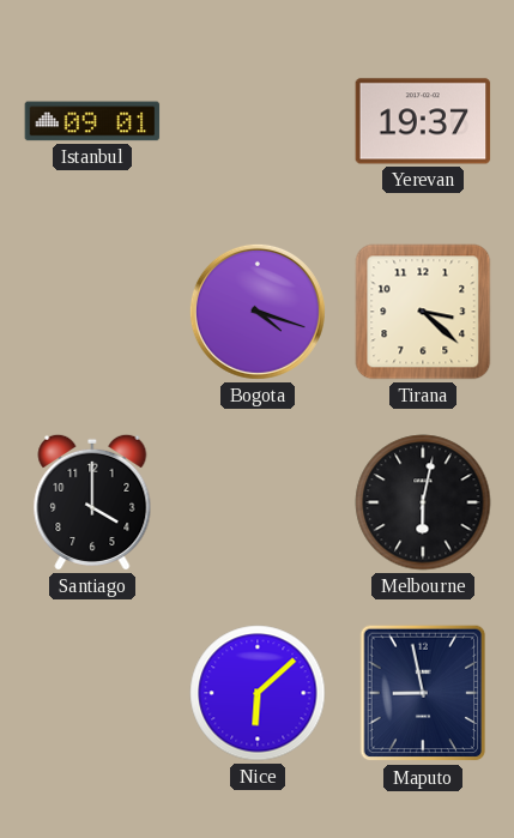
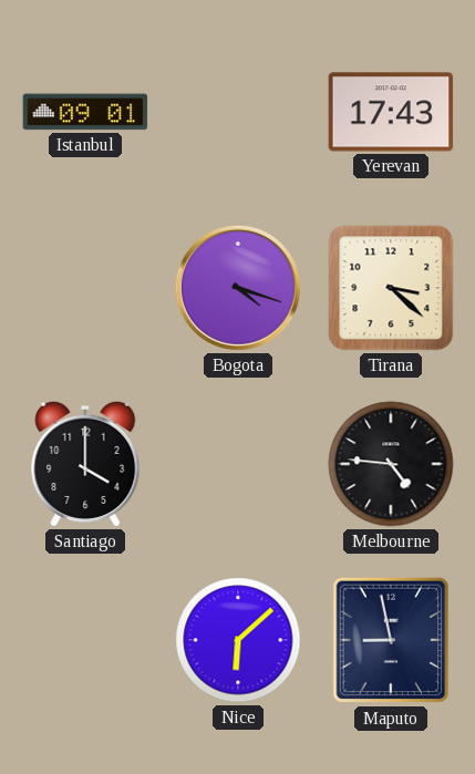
Yerevan: 19:37 -> 17:43
Melbourne: 6:02 -> 4:46
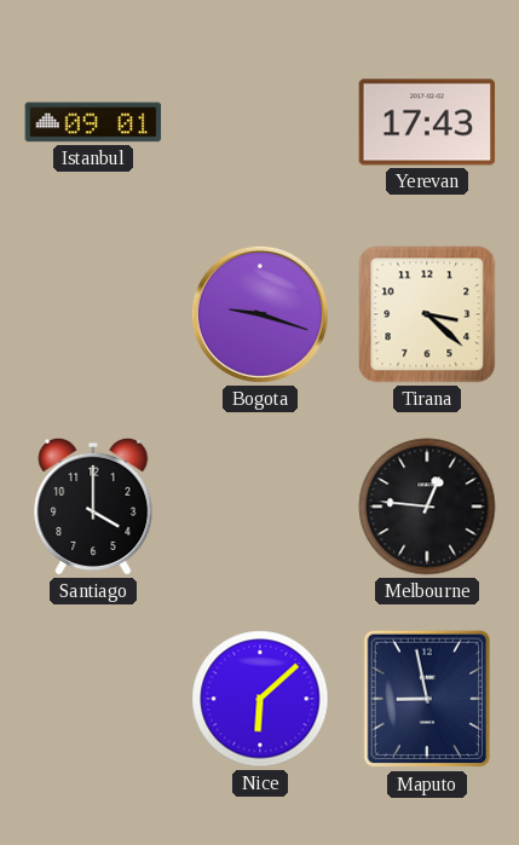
Bogota: 4:18 -> 9:18
Melbourne: 4:46 -> 12:46
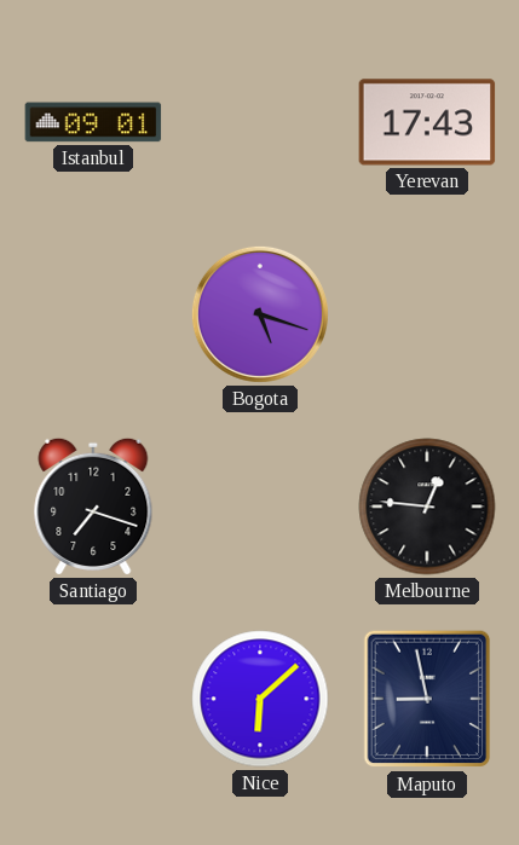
Bogota: 9:18 -> 5:18
Tirana: 3:22 -> none
Santiago: 4:00 -> 7:18
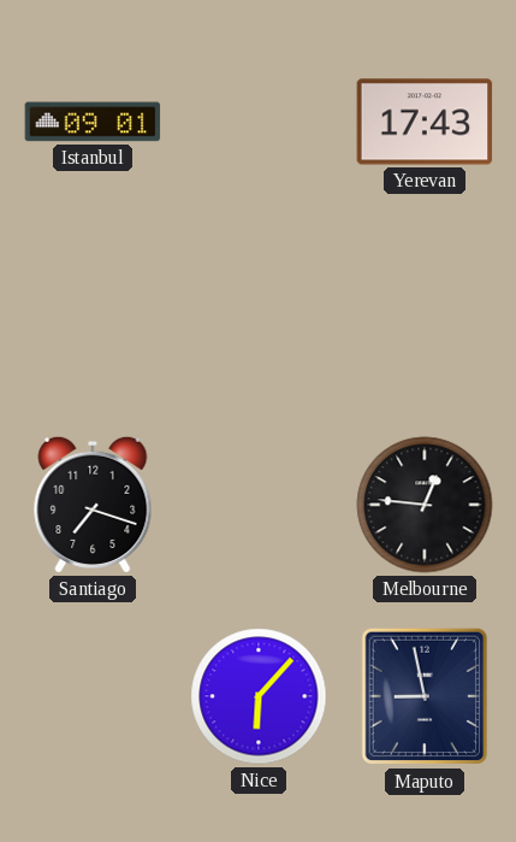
Bogota: 5:18 -> none
Nice: 6:08 -> 6:07
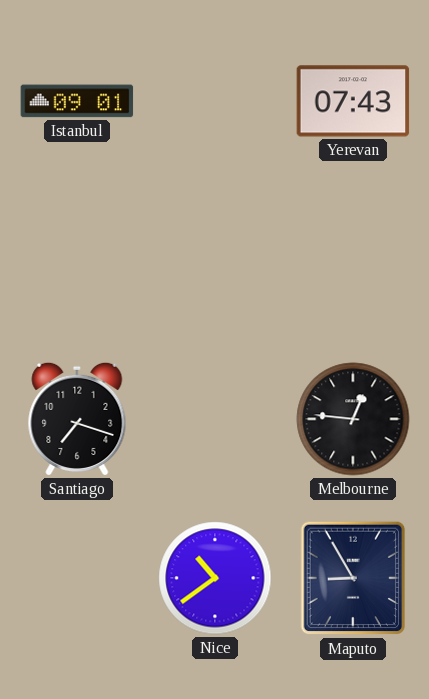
Yerevan: 17:43 -> 07:43
Nice: 6:07 -> 10:39
Maputo: 8:58 -> 8:55
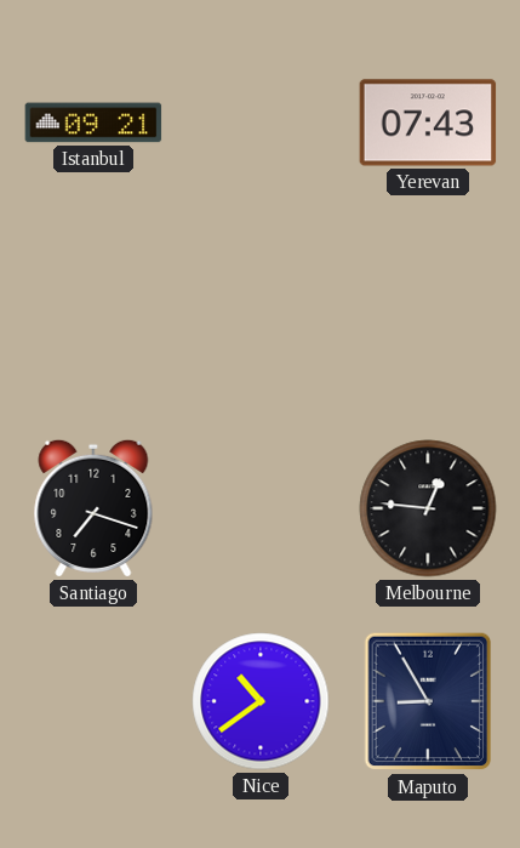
Istanbul: 09:01 -> 09:21
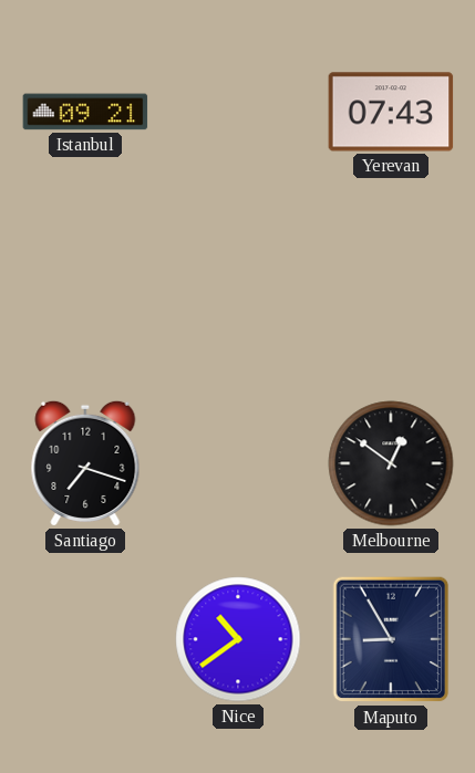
Melbourne: 12:46 -> 12:51
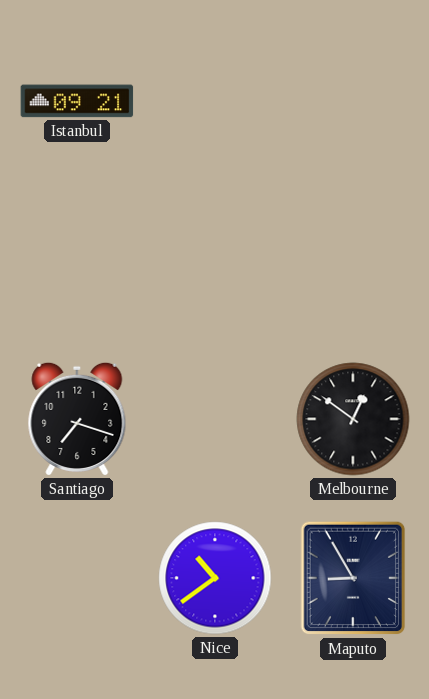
Yerevan: 07:43 -> none
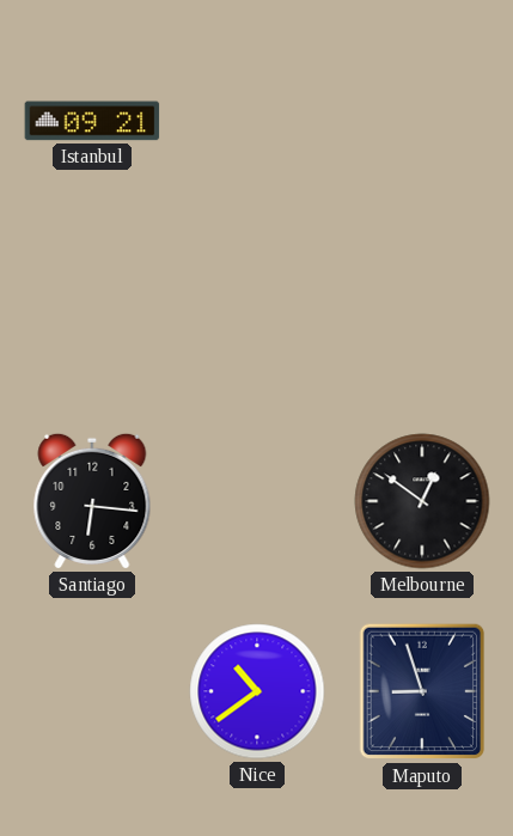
Santiago: 7:18 -> 6:16
Maputo: 8:55 -> 8:57
